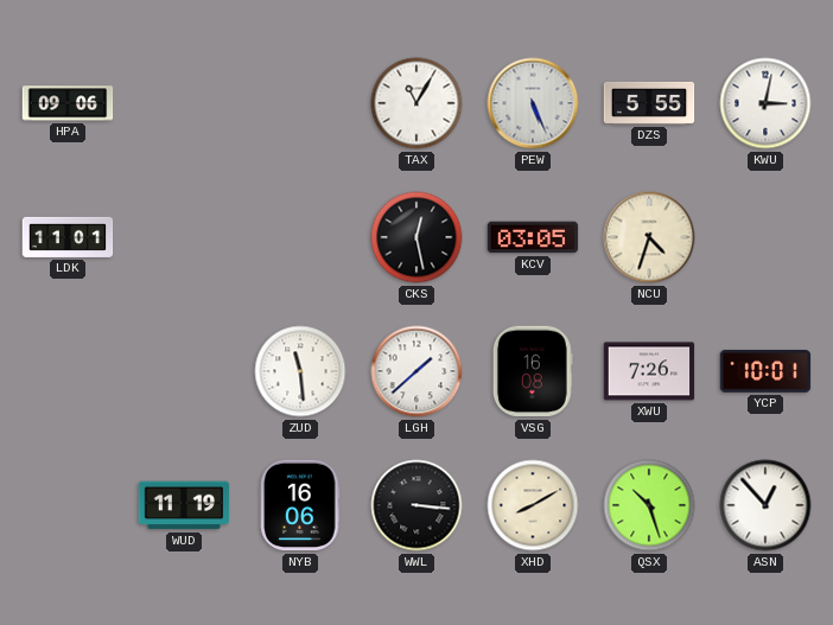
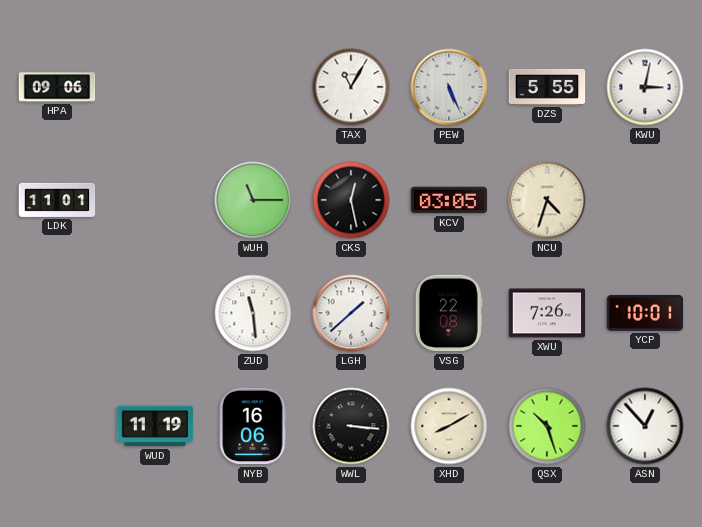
WUH: none -> 11:15
VSG: 16:08 -> 22:08
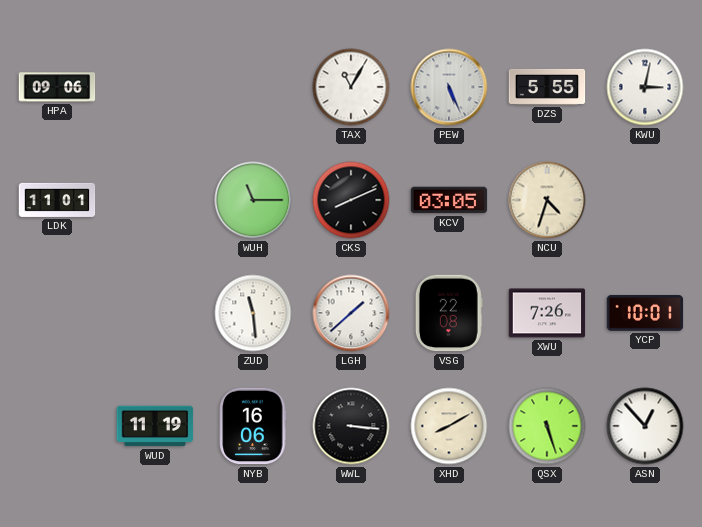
CKS: 12:28 -> 8:11
QSX: 10:27 -> 5:27
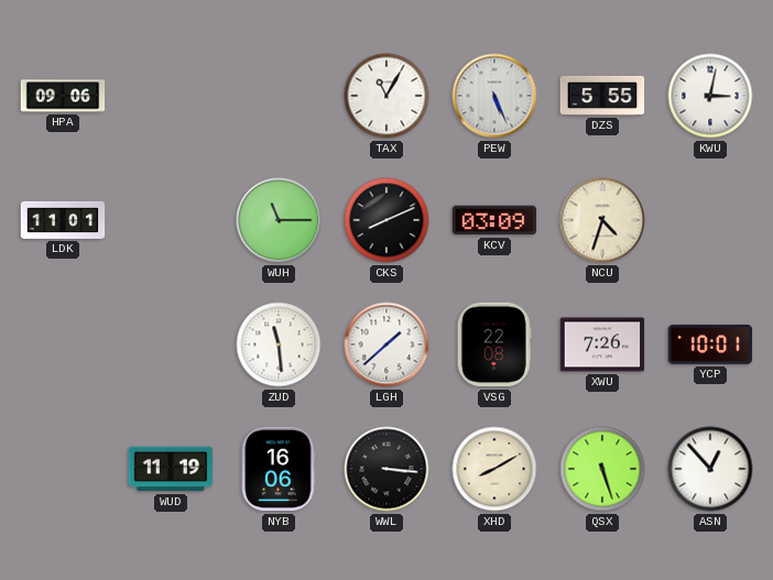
KCV: 03:05 -> 03:09
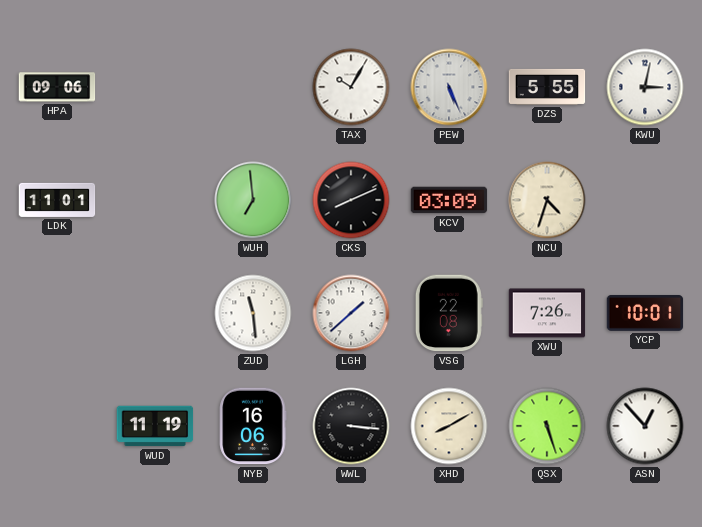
TAX: 11:05 -> 10:05
WUH: 11:15 -> 6:59
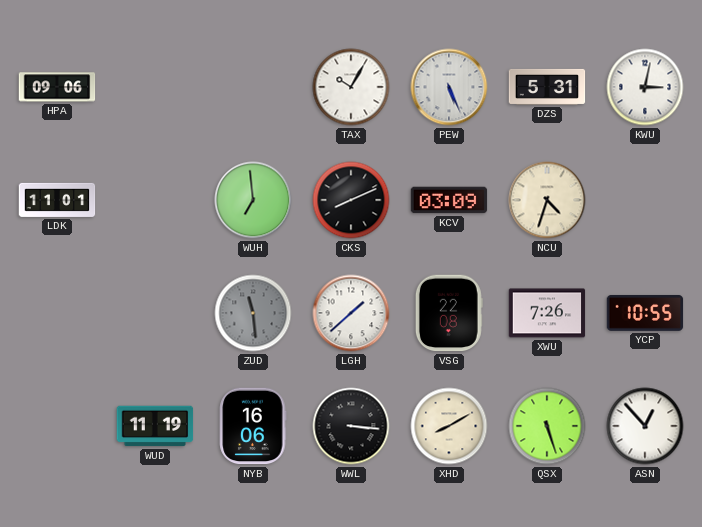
DZS: 5:55 -> 5:31
ZUD dial: white -> grey
YCP: 10:01 -> 10:55
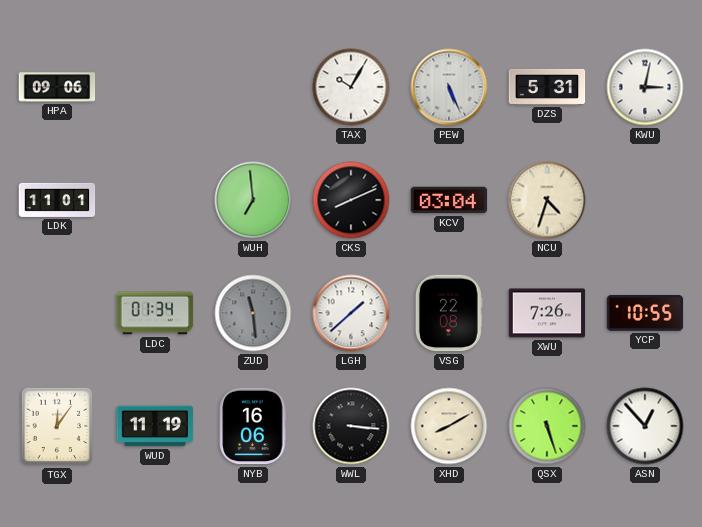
KCV: 03:09 -> 03:04
LDC: none -> 01:34
TGX: none -> 12:06
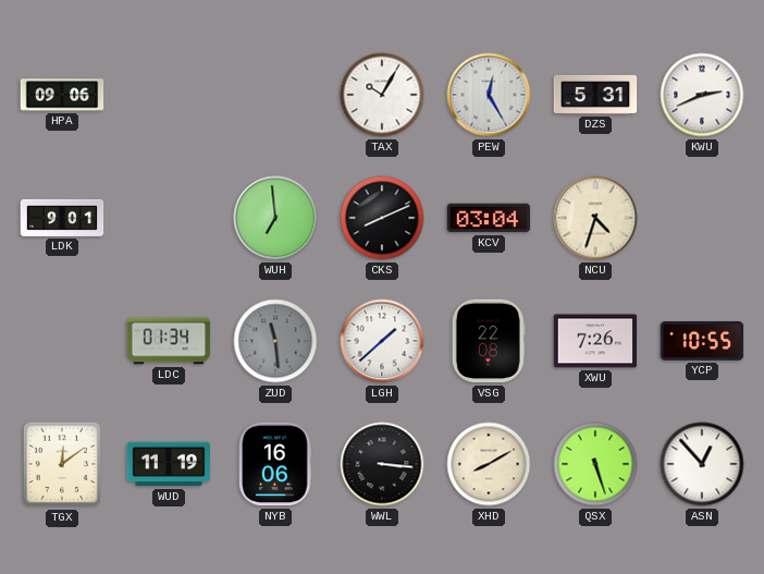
PEW: 5:26 -> 12:25
KWU: 3:02 -> 2:41
LDK: 11:01 -> 9:01
TGX: 12:06 -> 12:09
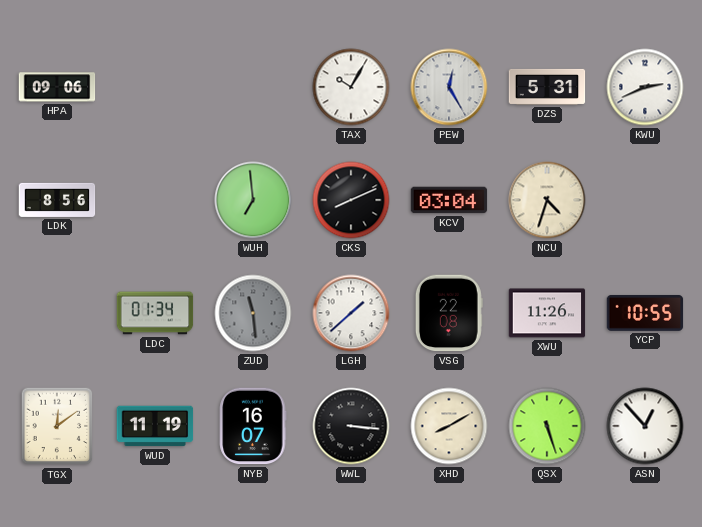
LDK: 9:01 -> 8:56
XWU: 7:26 -> 11:26
NYB: 16:06 -> 16:07
